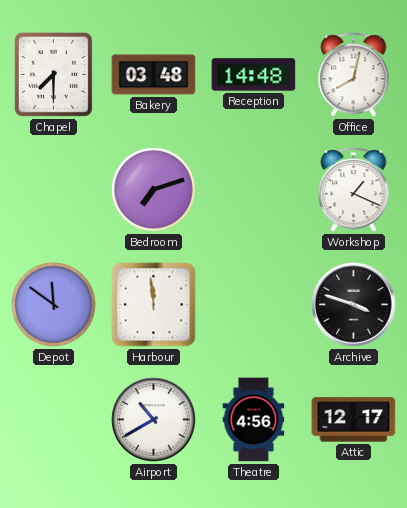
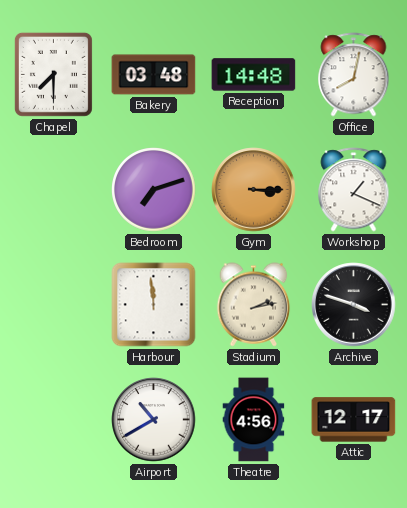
Gym: none -> 3:15
Depot: 11:51 -> none
Stadium: none -> 2:13
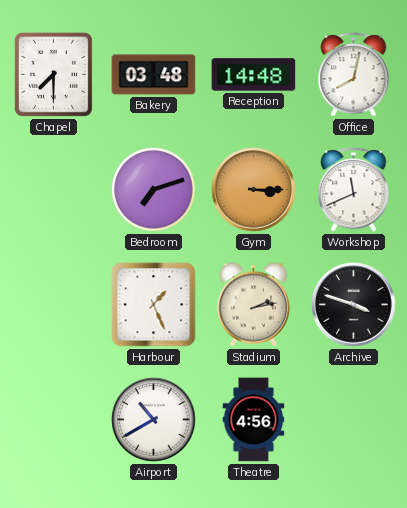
Workshop: 1:19 -> 11:41
Harbour: 11:59 -> 1:26
Attic: 12:17 -> none
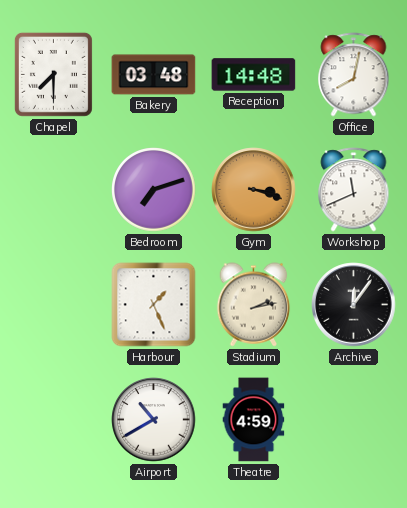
Gym: 3:15 -> 3:18
Archive: 3:48 -> 12:06
Theatre: 4:56 -> 4:59
